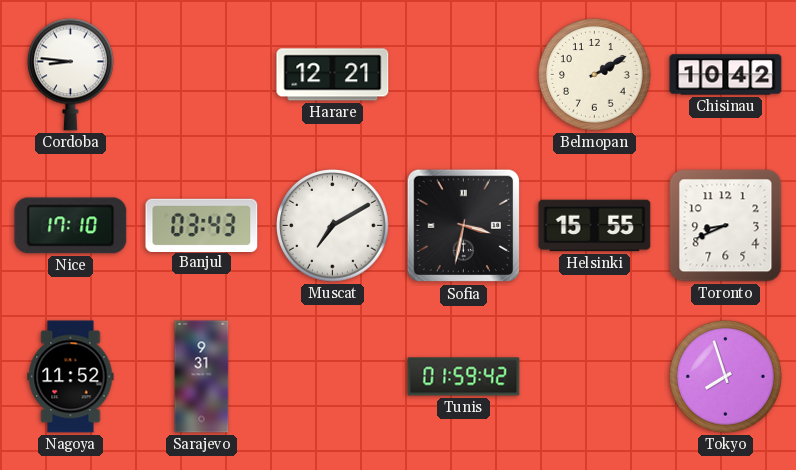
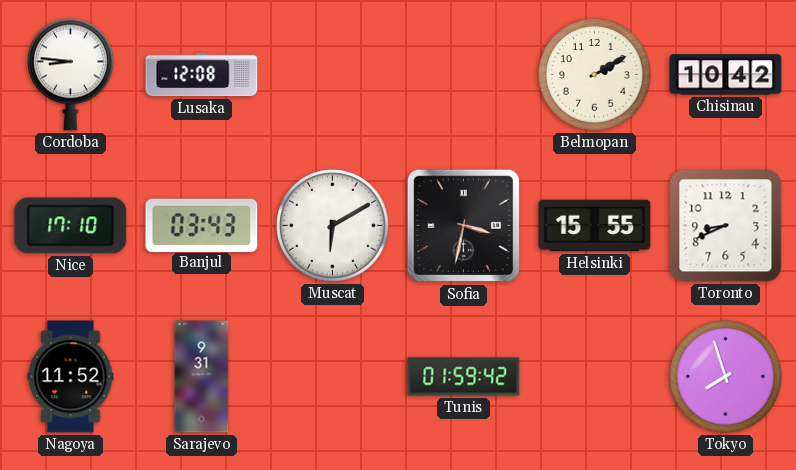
Lusaka: none -> 12:08
Harare: 12:21 -> none
Muscat: 7:10 -> 6:10
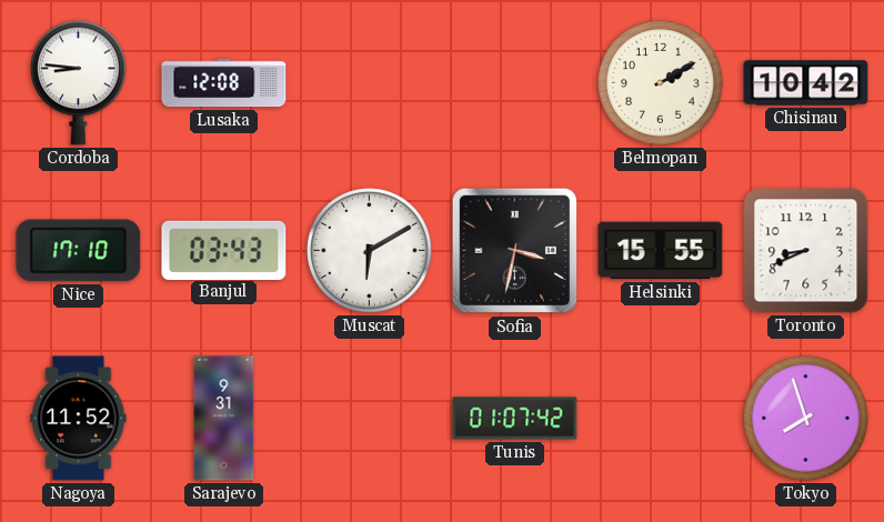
Tunis: 01:59 -> 01:07
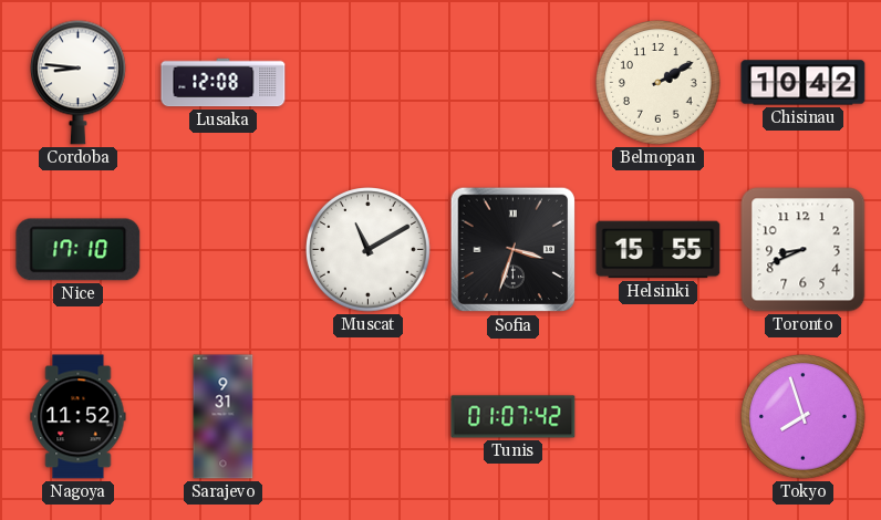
Banjul: 03:43 -> none
Muscat: 6:10 -> 11:10
Sofia: 3:32 -> 3:33
